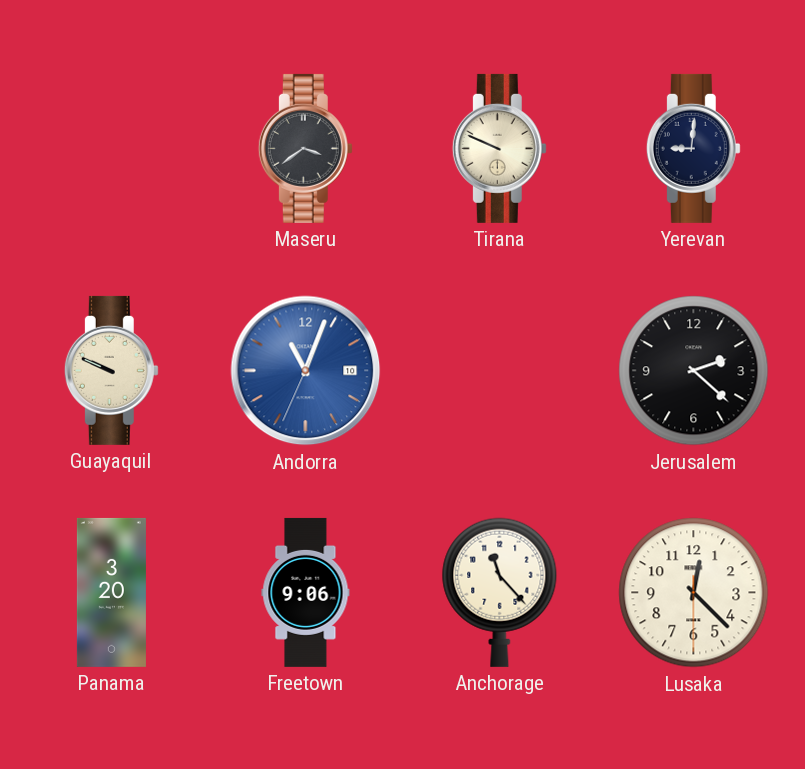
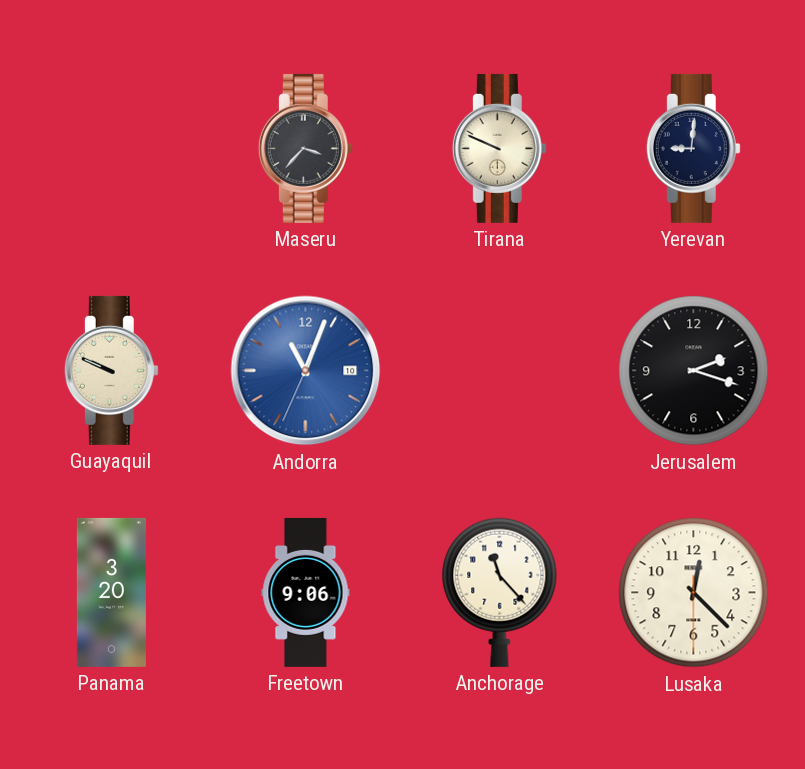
Maseru: 3:39 -> 3:37
Jerusalem: 2:22 -> 2:18
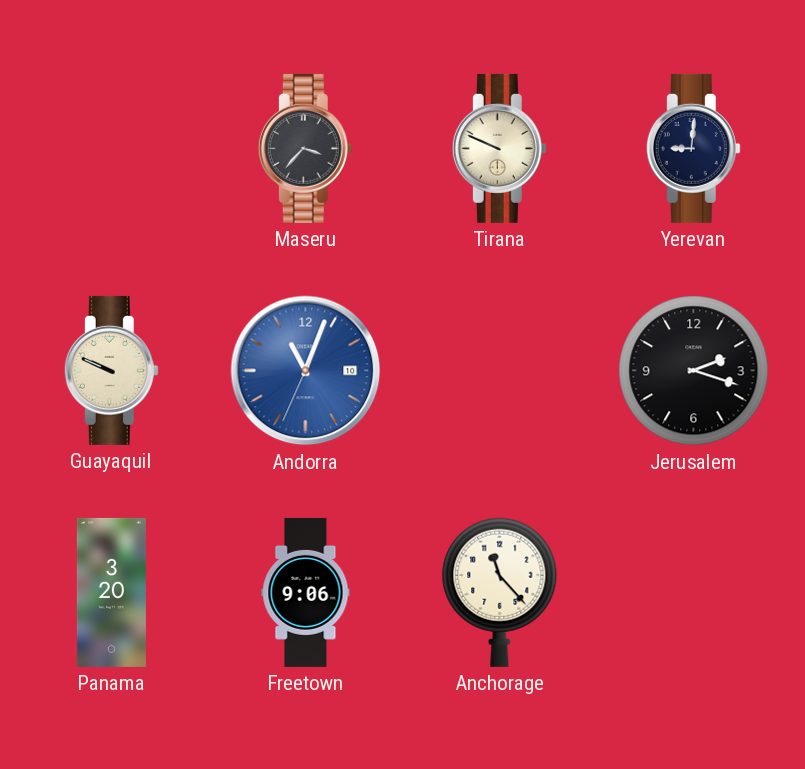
Lusaka: 12:22 -> none
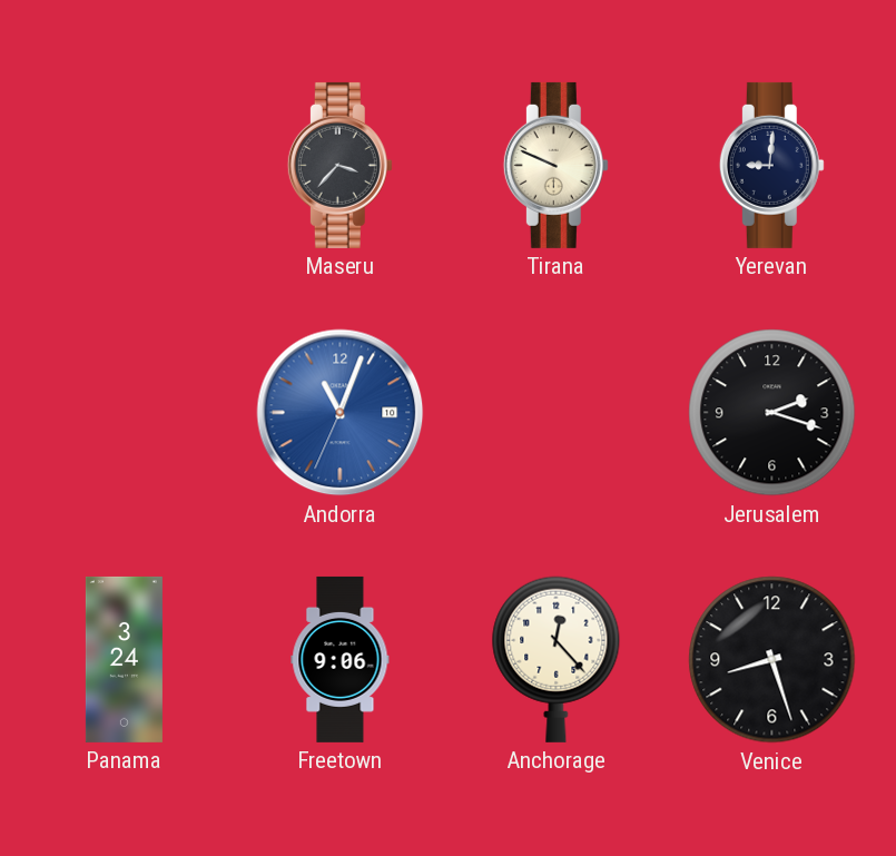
Guayaquil: 9:49 -> none
Panama: 3:20 -> 3:24
Anchorage: 11:23 -> 12:23
Venice: none -> 8:27
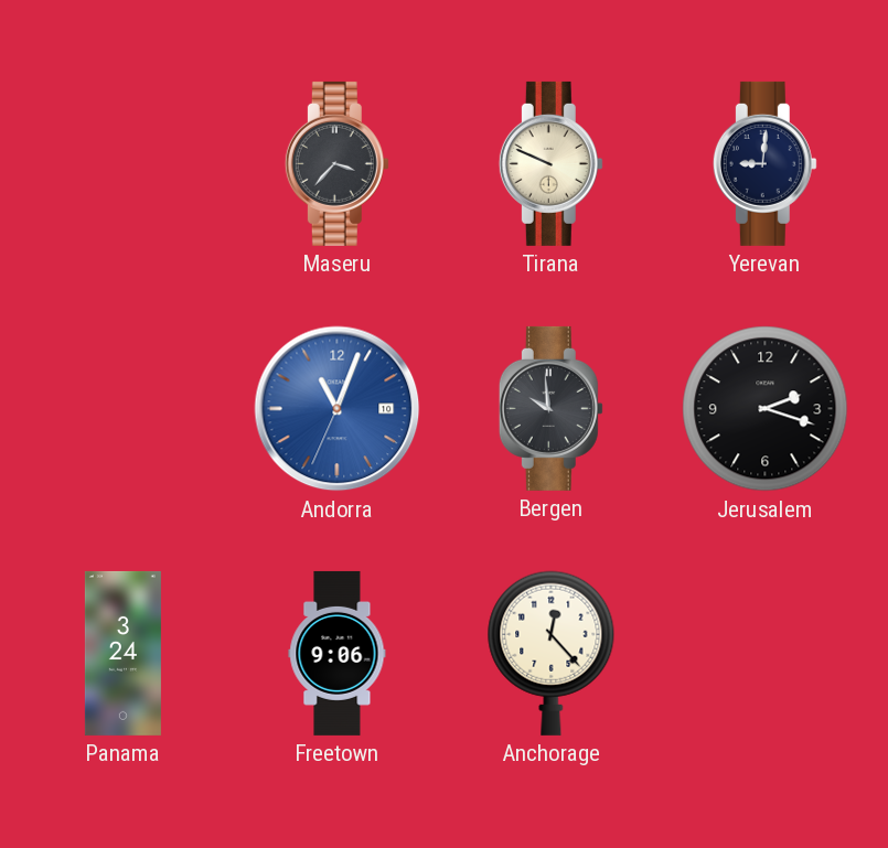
Bergen: none -> 9:59
Venice: 8:27 -> none
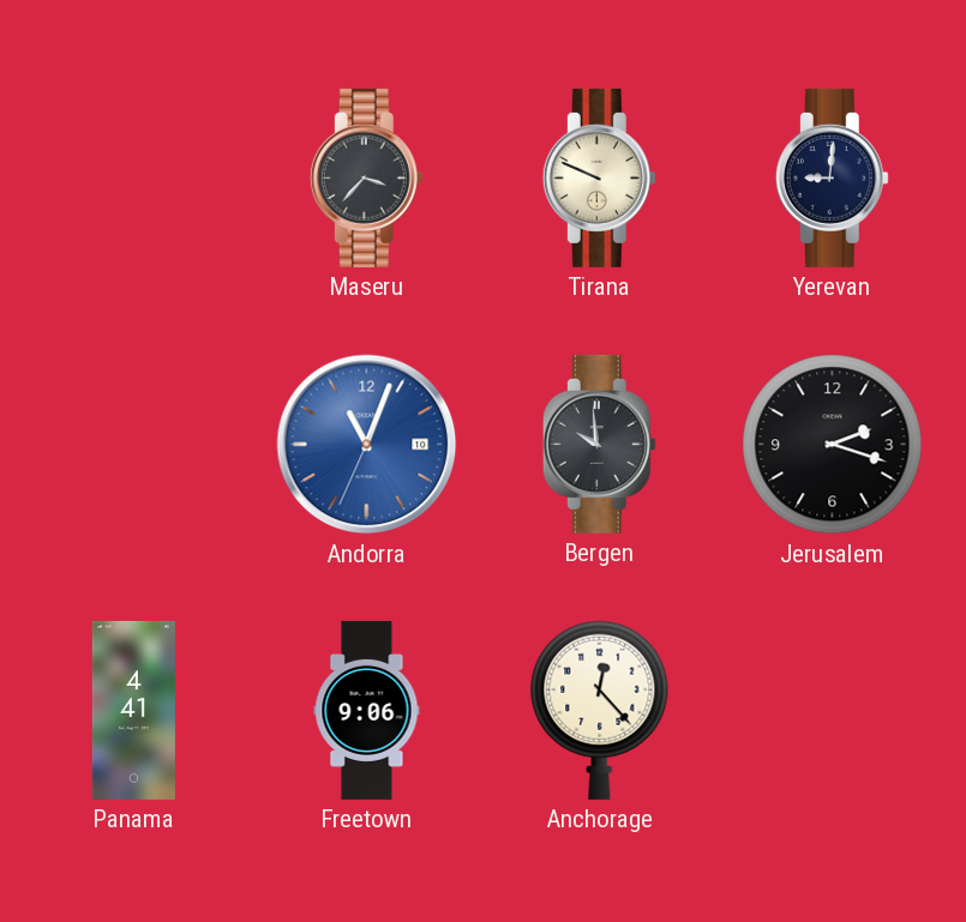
Panama: 3:24 -> 4:41
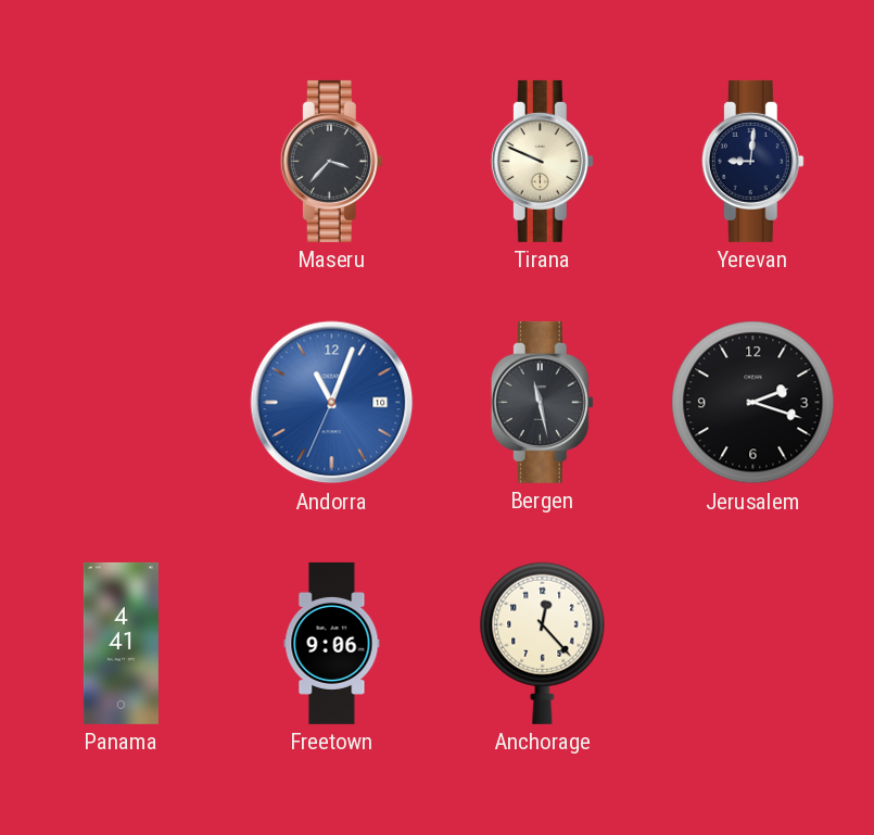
Bergen: 9:59 -> 11:28
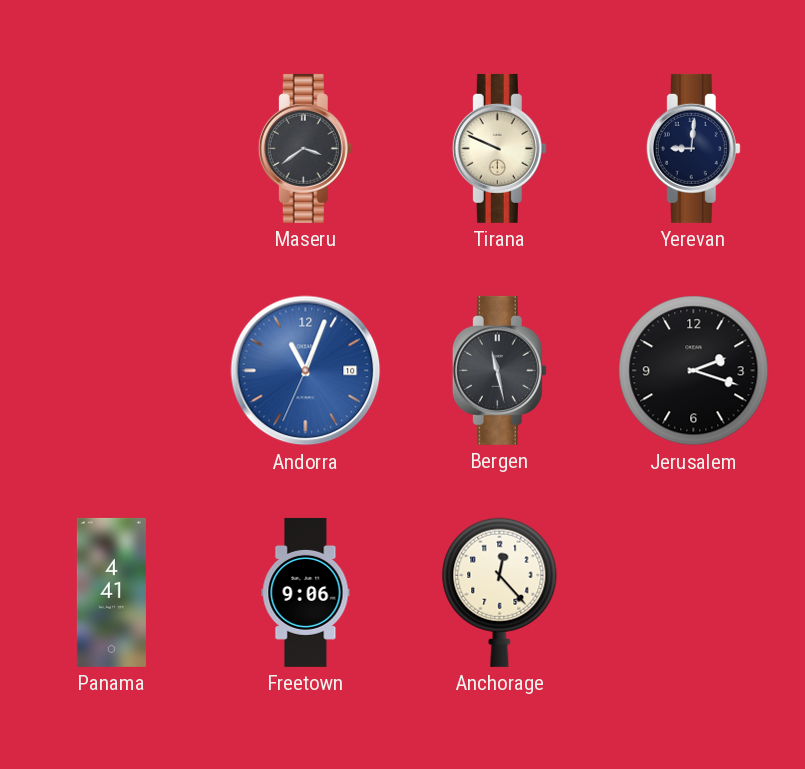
Maseru: 3:37 -> 3:39
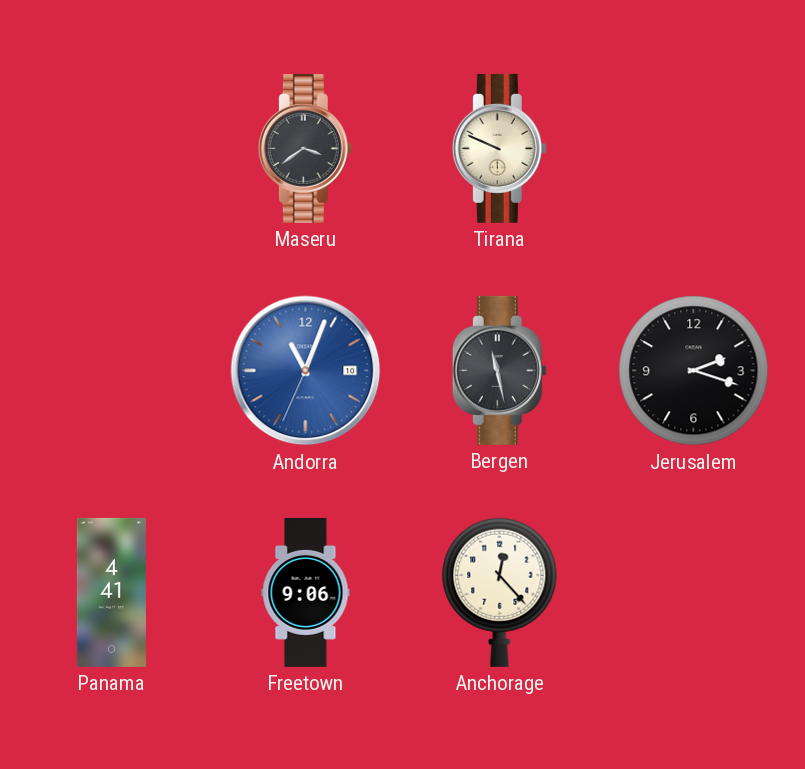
Yerevan: 9:01 -> none
